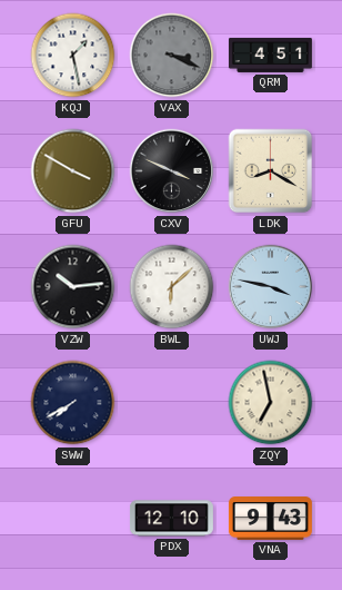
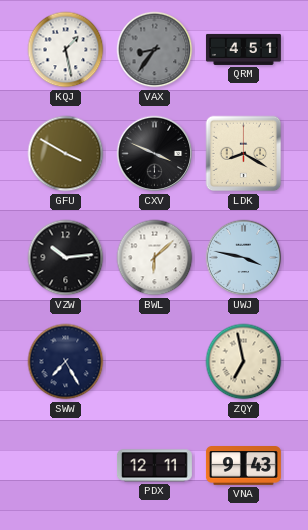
VAX: 3:19 -> 8:36
SWW: 7:40 -> 7:25
PDX: 12:10 -> 12:11
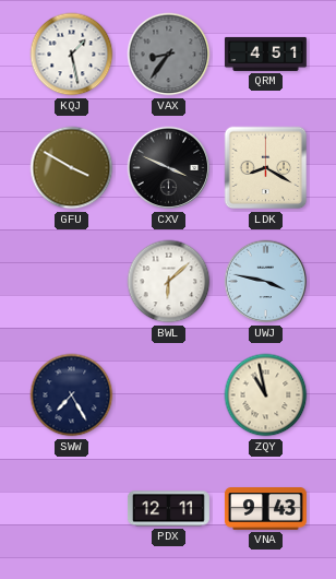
VZW: 10:14 -> none
ZQY: 6:58 -> 10:58
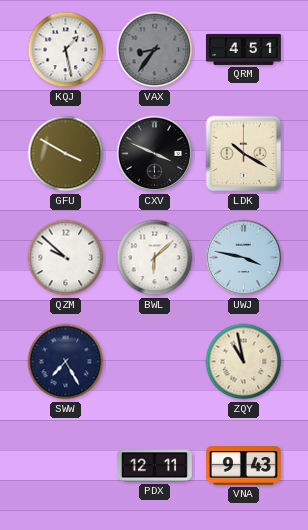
LDK: 8:20 -> 10:20
QZM: none -> 9:52
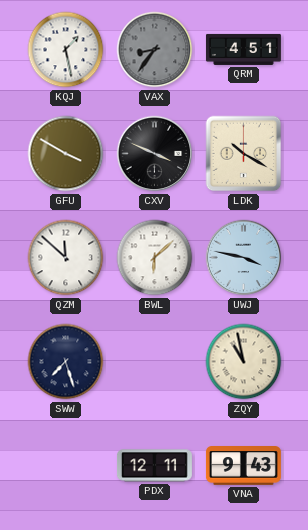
QZM: 9:52 -> 11:52
SWW: 7:25 -> 7:27
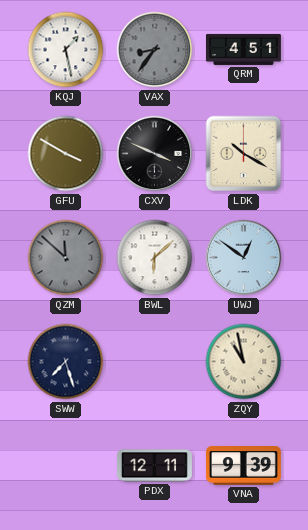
QZM dial: white -> grey
UWJ: 3:47 -> 12:51
VNA: 9:43 -> 9:39
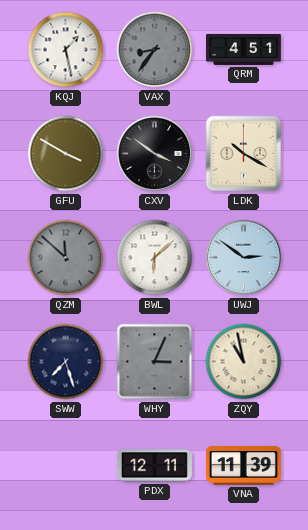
CXV: 3:49 -> 3:51
UWJ: 12:51 -> 2:51
WHY: none -> 3:04
VNA: 9:39 -> 11:39
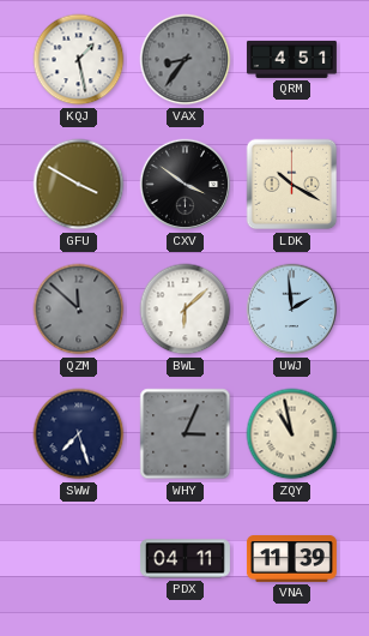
UWJ: 2:51 -> 1:59
PDX: 12:11 -> 04:11
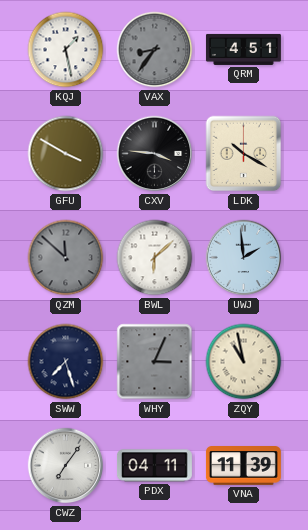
CXV: 3:51 -> 3:46
CWZ: none -> 7:06
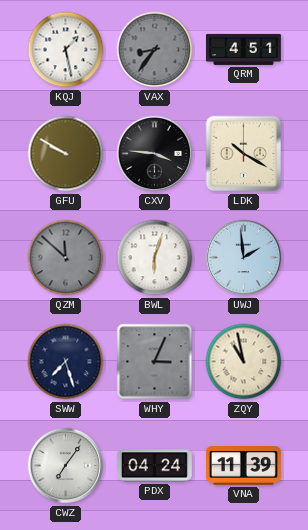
GFU: 3:50 -> 9:50
BWL: 6:08 -> 6:03
PDX: 04:11 -> 04:24
